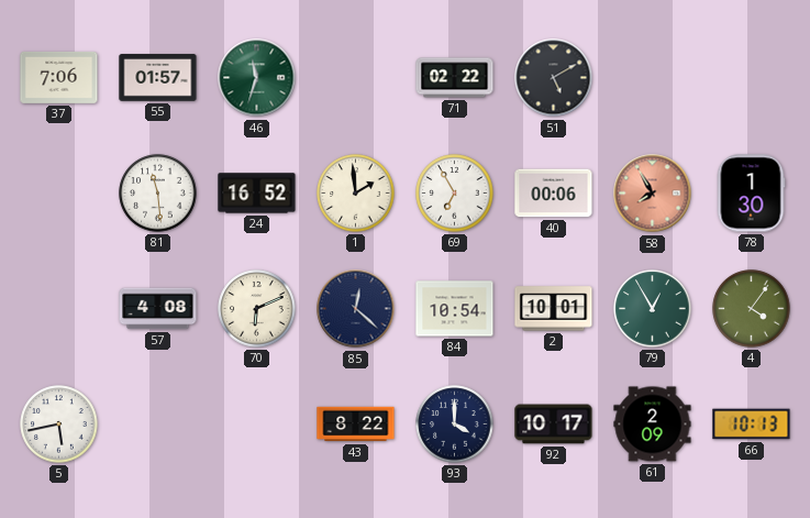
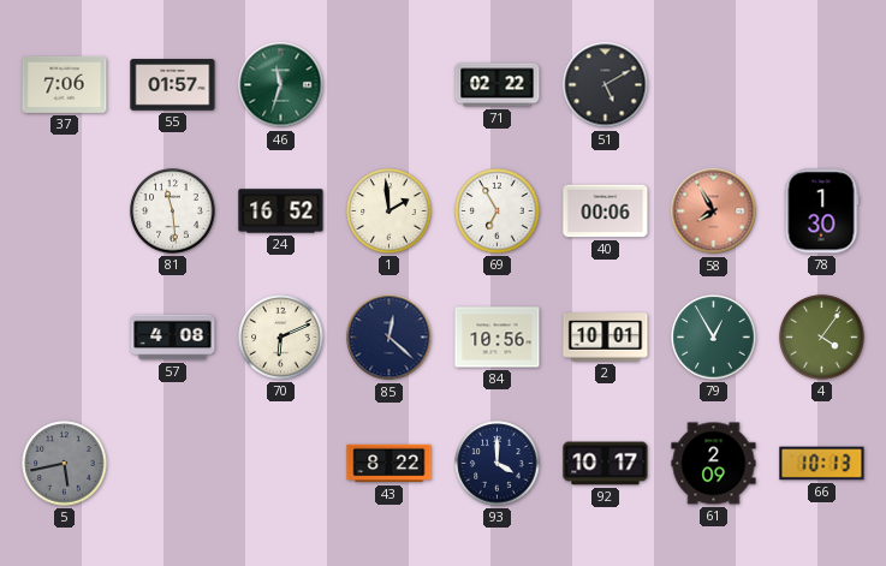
84: 10:54 -> 10:56
5 dial: white -> grey
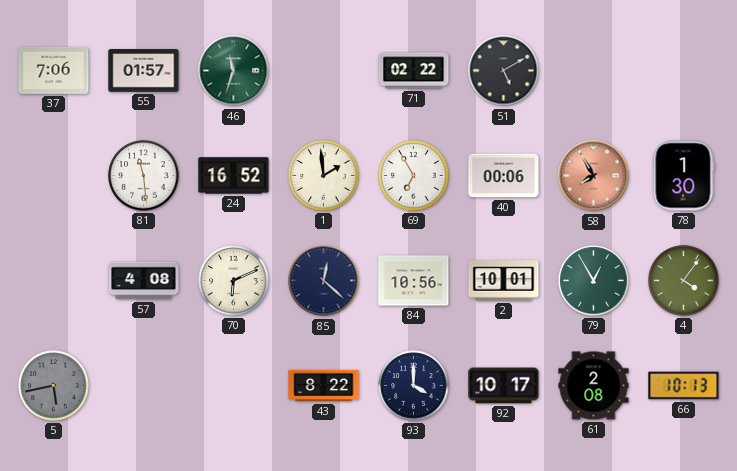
61: 2:09 -> 2:08
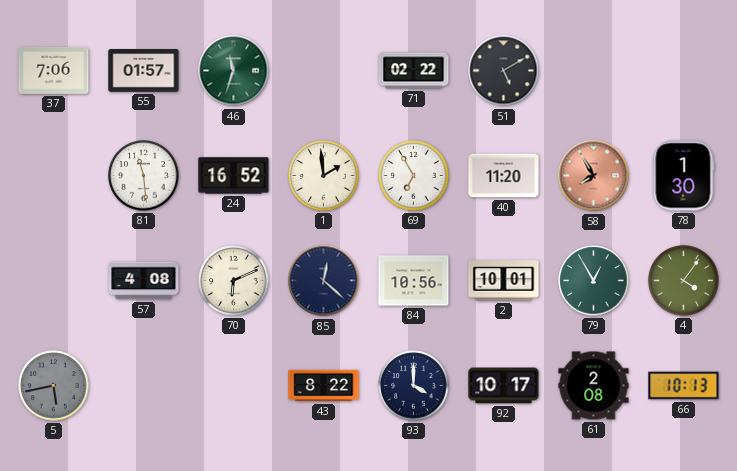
40: 00:06 -> 11:20
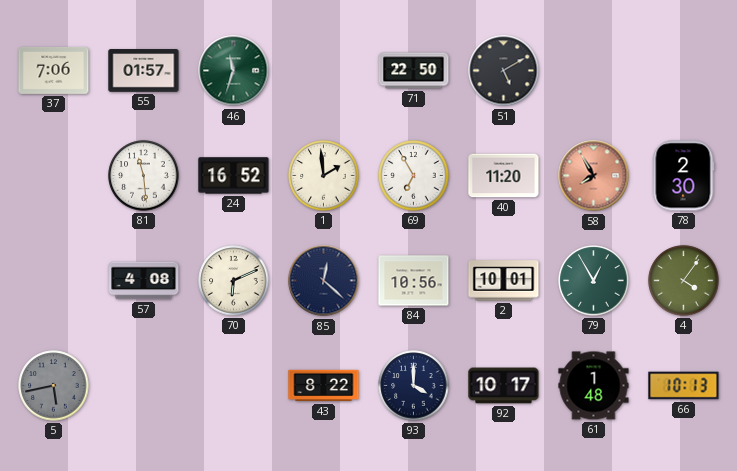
71: 02:22 -> 22:50
78: 1:30 -> 2:30
61: 2:08 -> 1:48
